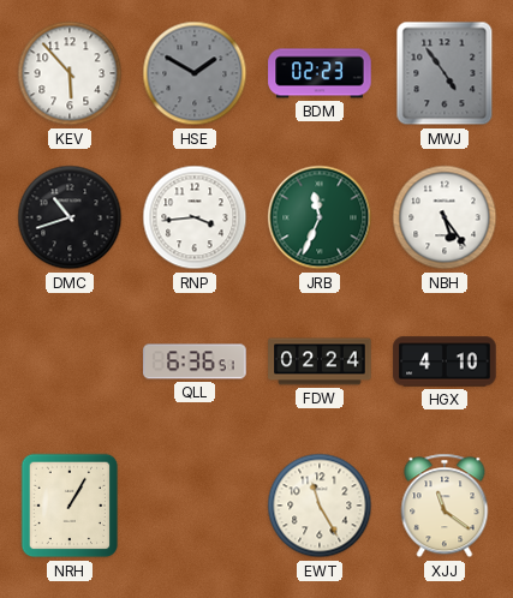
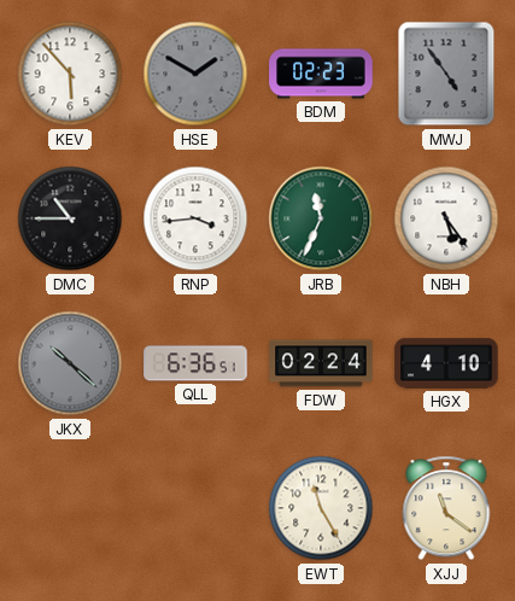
DMC: 10:42 -> 10:45
JKX: none -> 10:22
NRH: 1:05 -> none
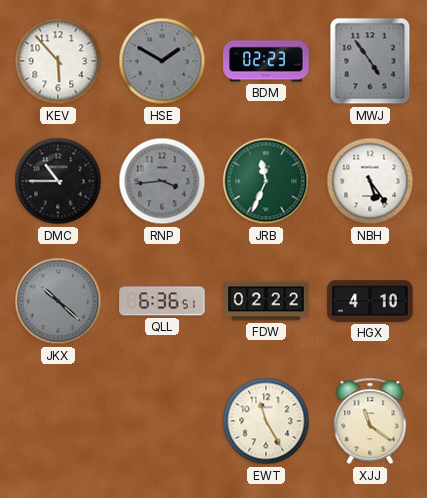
RNP dial: white -> grey
FDW: 02:24 -> 02:22
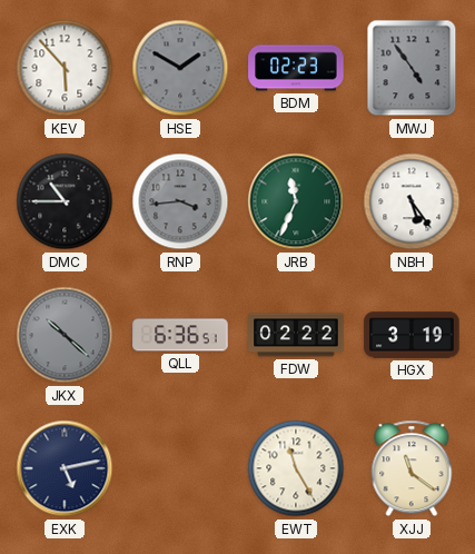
HGX: 4:10 -> 3:19
EXK: none -> 5:13
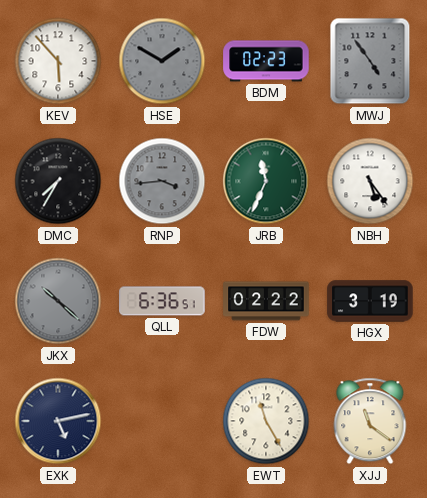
DMC: 10:45 -> 7:35
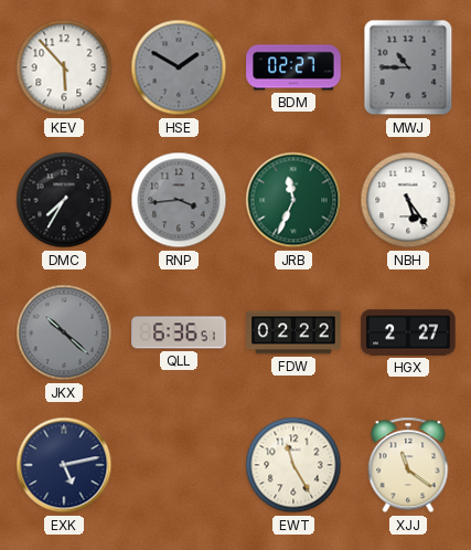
BDM: 02:23 -> 02:27
MWJ: 4:54 -> 10:45
HGX: 3:19 -> 2:27
